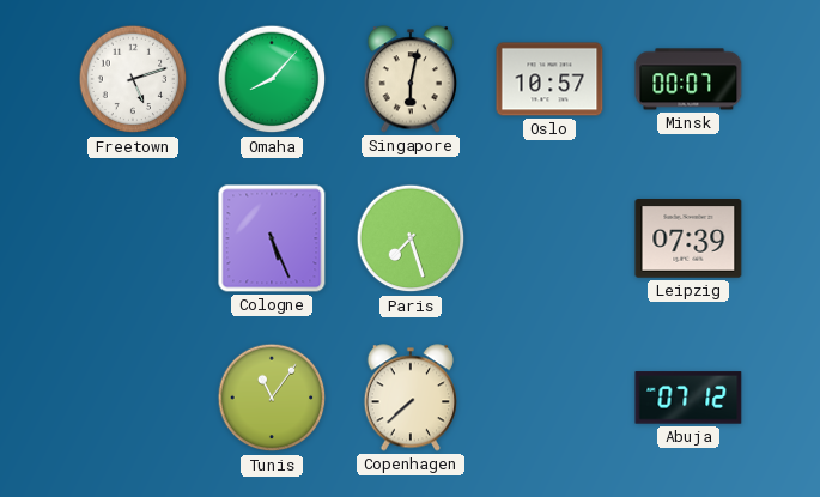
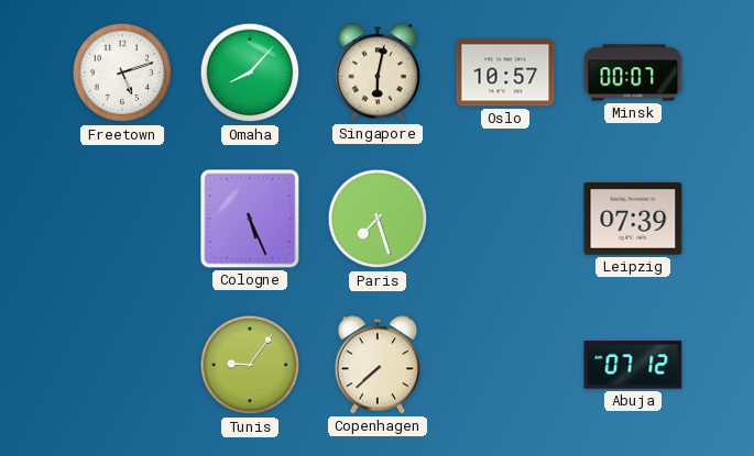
Tunis: 11:06 -> 9:06
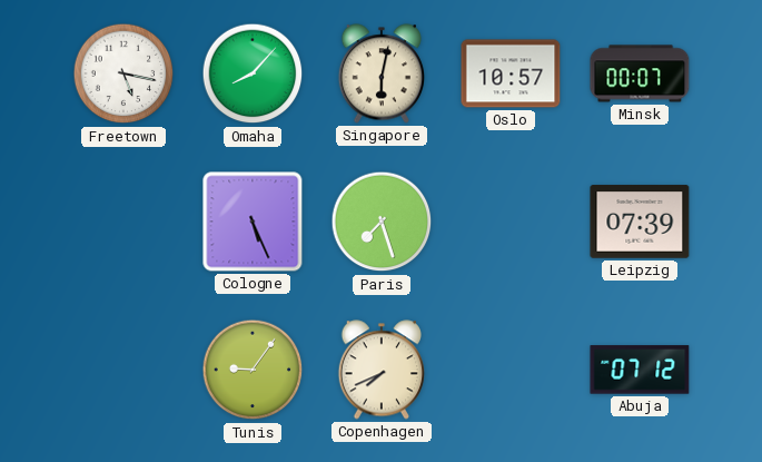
Freetown: 5:12 -> 5:17
Copenhagen: 7:38 -> 7:41
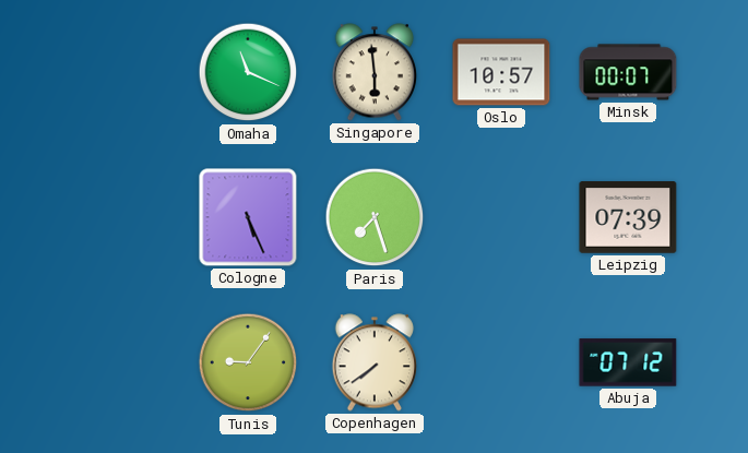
Freetown: 5:17 -> none
Omaha: 8:07 -> 11:19
Singapore: 6:02 -> 5:59
Copenhagen: 7:41 -> 7:39
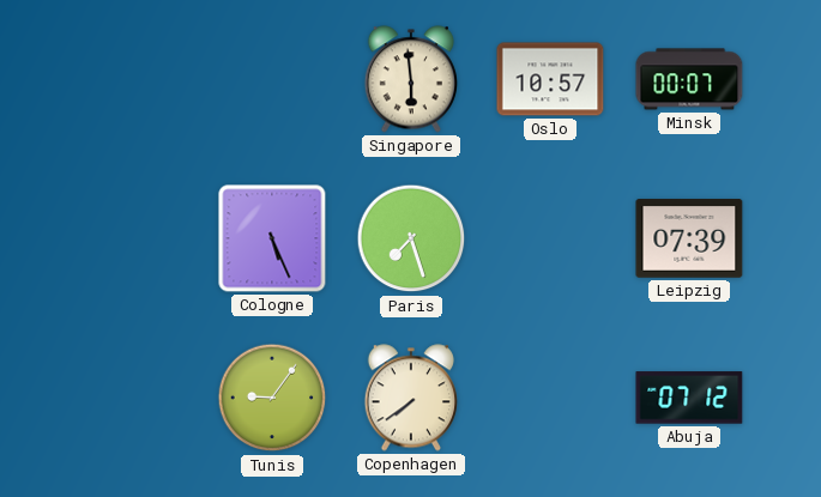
Omaha: 11:19 -> none
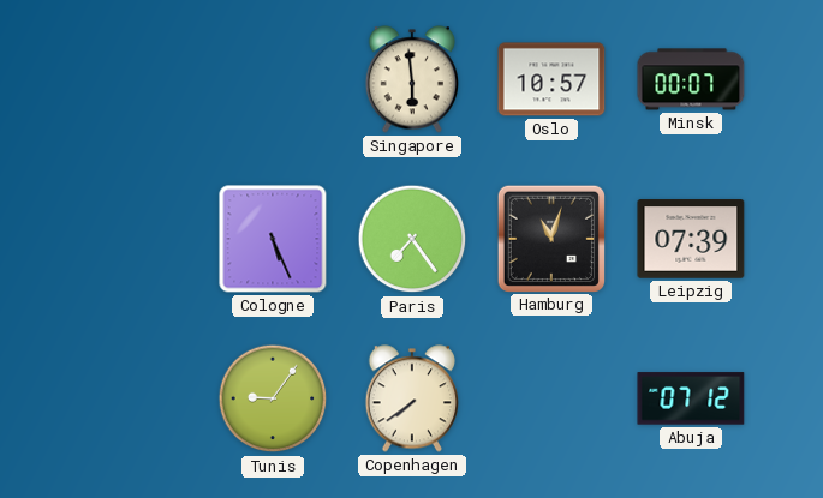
Paris: 7:27 -> 7:24
Hamburg: none -> 11:03
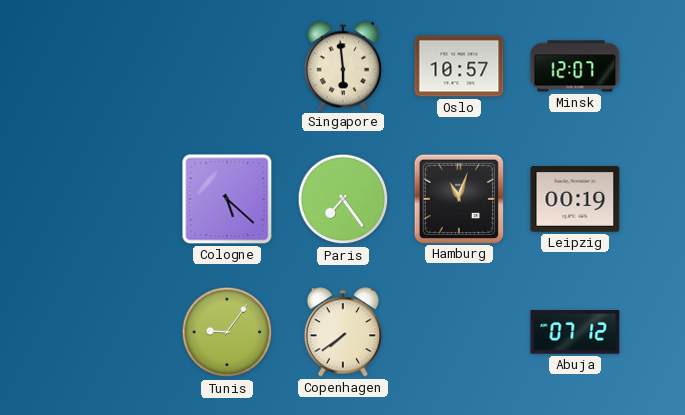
Minsk: 00:07 -> 12:07
Cologne: 5:26 -> 5:22
Leipzig: 07:39 -> 00:19
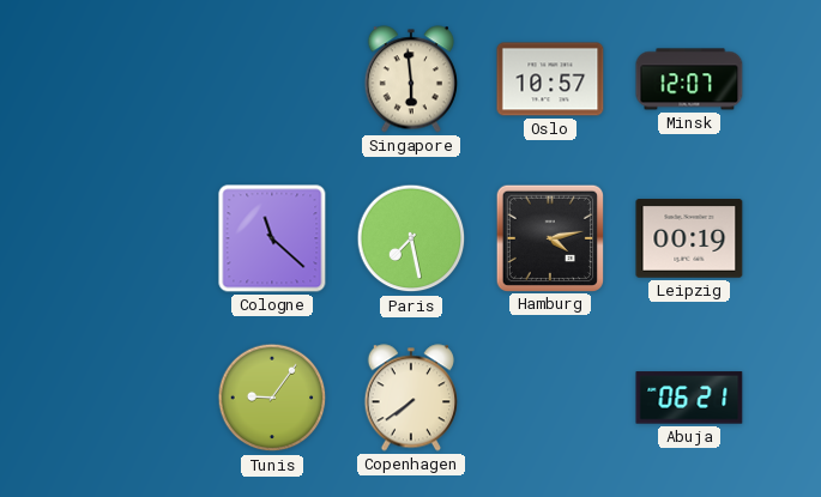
Cologne: 5:22 -> 11:22
Paris: 7:24 -> 7:28
Hamburg: 11:03 -> 4:13
Abuja: 07:12 -> 06:21
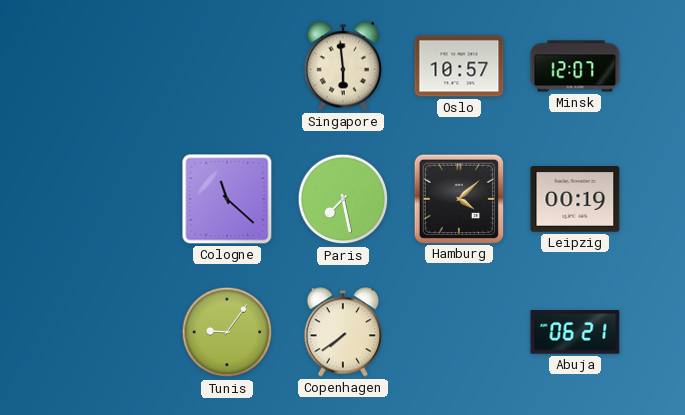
Hamburg: 4:13 -> 4:08
